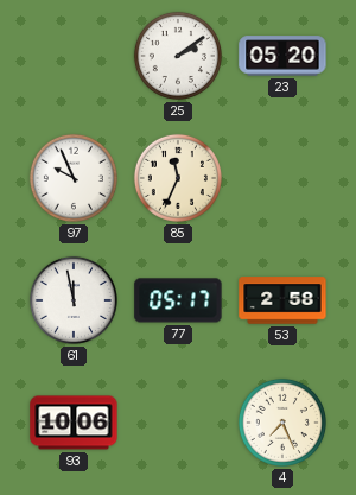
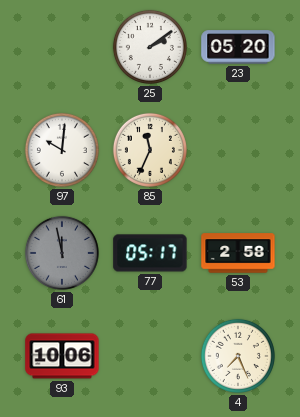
97: 9:56 -> 10:01
61 dial: white -> grey
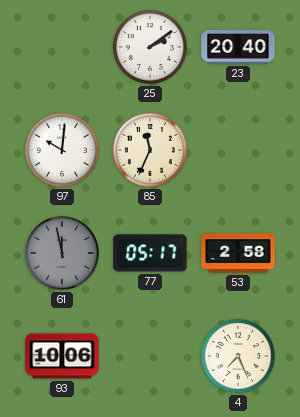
23: 05:20 -> 20:40
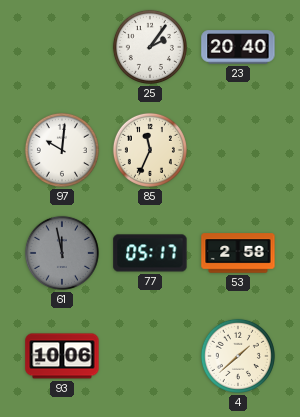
25: 2:09 -> 2:06
4: 7:26 -> 1:38
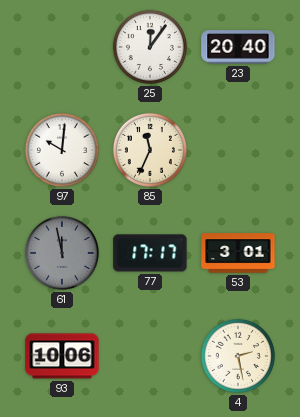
25: 2:06 -> 12:06
77: 05:17 -> 17:17
53: 2:58 -> 3:01
4: 1:38 -> 2:28
